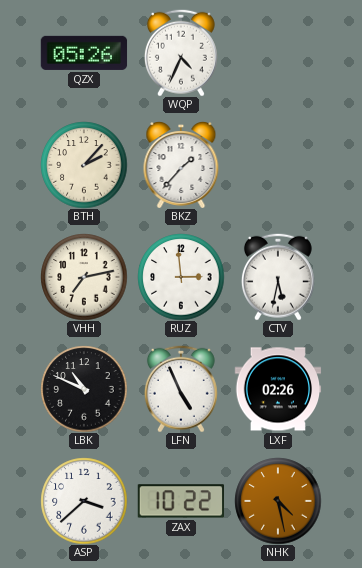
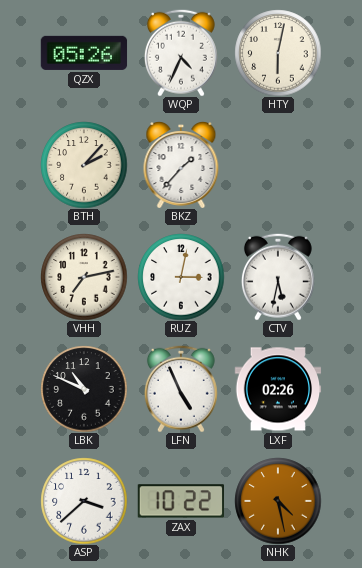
HTY: none -> 6:02
RUZ: 2:59 -> 3:02
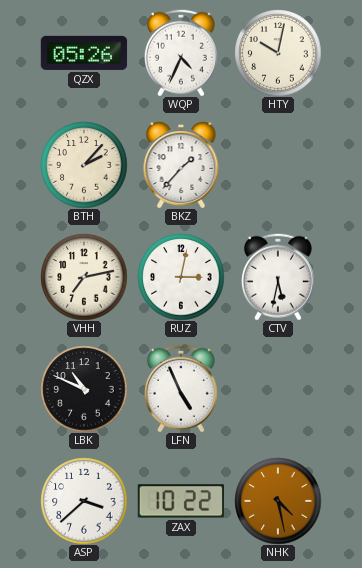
HTY: 6:02 -> 10:02
LXF: 02:26 -> none
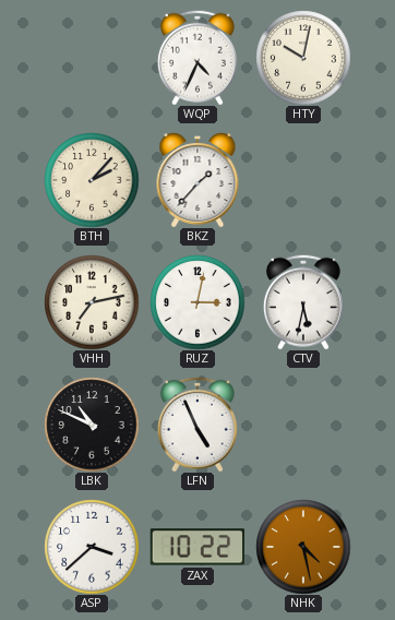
QZX: 05:26 -> none
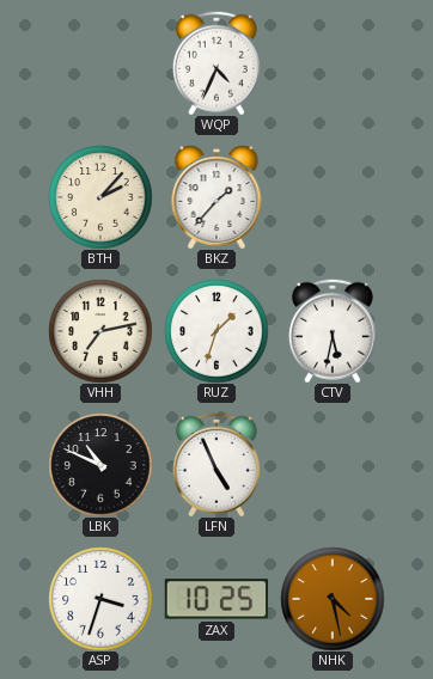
HTY: 10:02 -> none
RUZ: 3:02 -> 1:33
ASP: 3:38 -> 3:33
ZAX: 10:22 -> 10:25
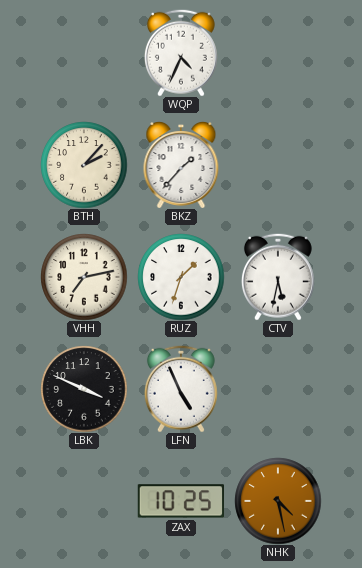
LBK: 10:49 -> 3:49
ASP: 3:33 -> none
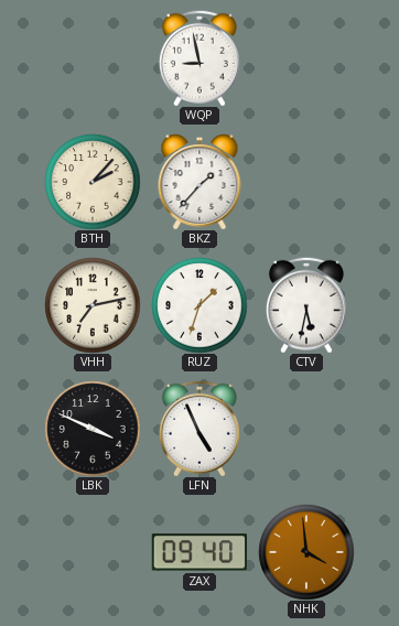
WQP: 4:34 -> 8:58
ZAX: 10:25 -> 09:40
NHK: 4:28 -> 3:59
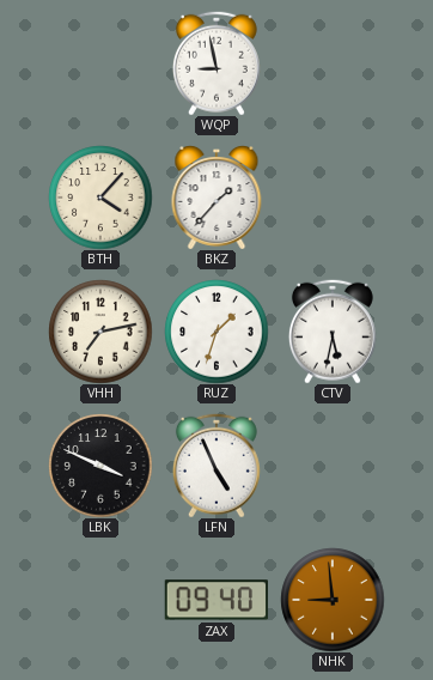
BTH: 2:07 -> 4:07
NHK: 3:59 -> 8:59
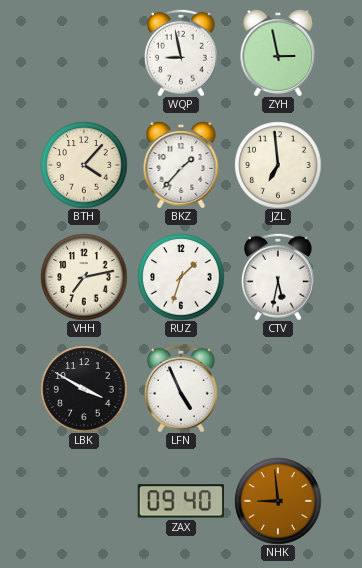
ZYH: none -> 2:58
JZL: none -> 6:59
LBK: 3:49 -> 3:50
